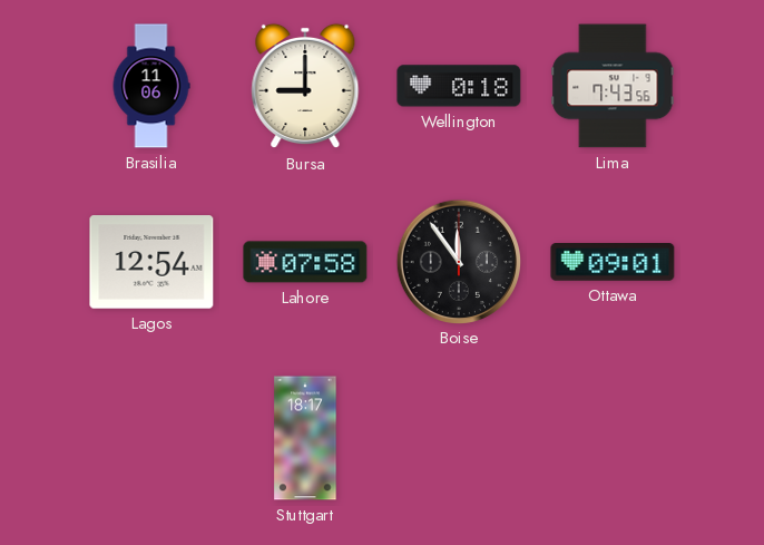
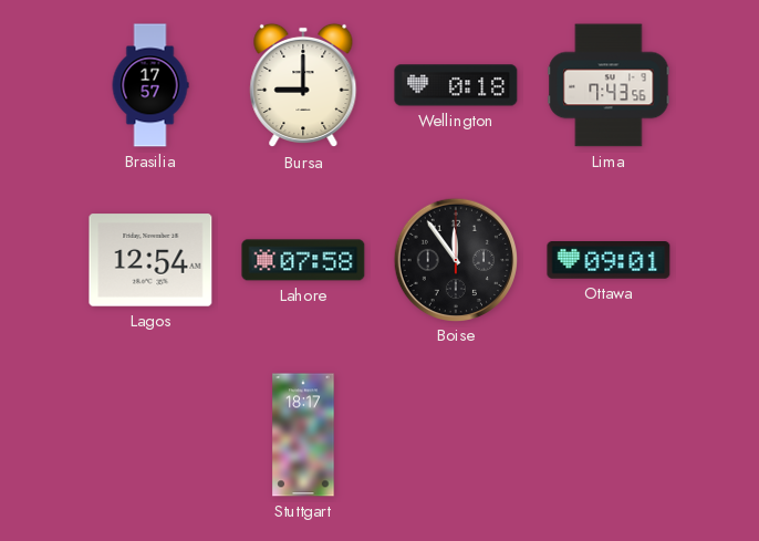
Brasilia: 11:06 -> 17:57
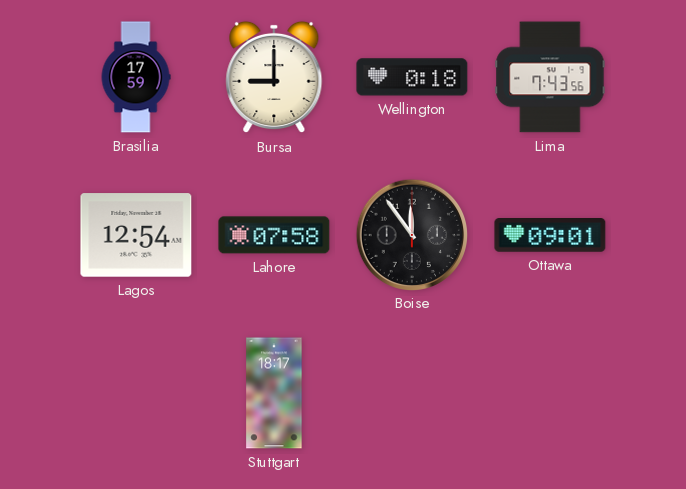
Brasilia: 17:57 -> 17:59
